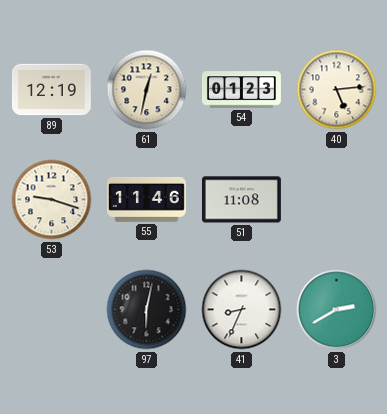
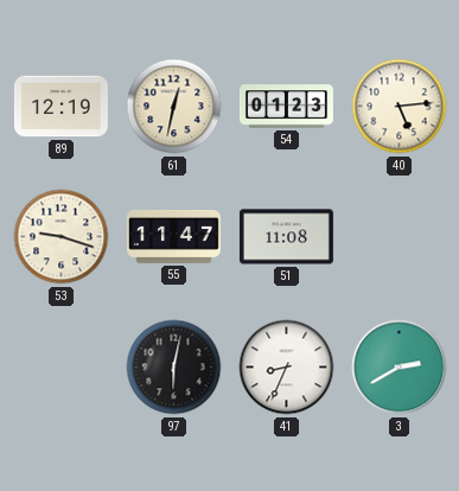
55: 11:46 -> 11:47
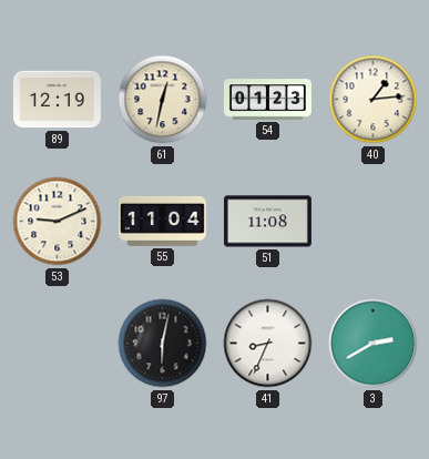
40: 5:14 -> 1:14
53: 9:18 -> 9:11
55: 11:47 -> 11:04
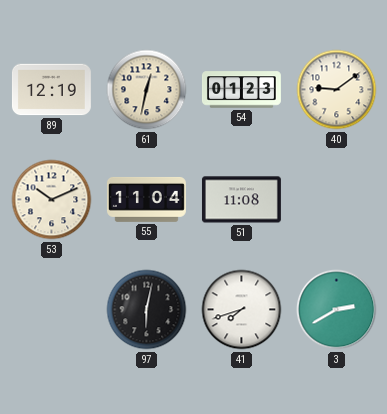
40: 1:14 -> 9:09
53: 9:11 -> 10:11
41: 8:34 -> 7:42
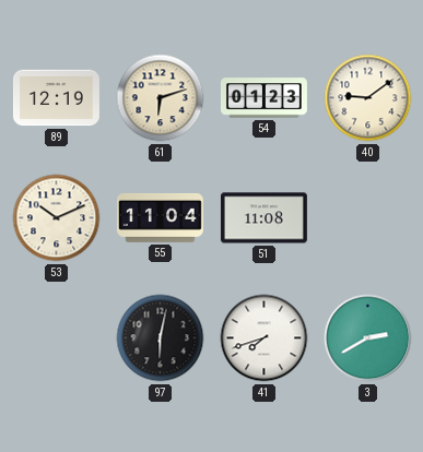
61: 12:32 -> 6:12
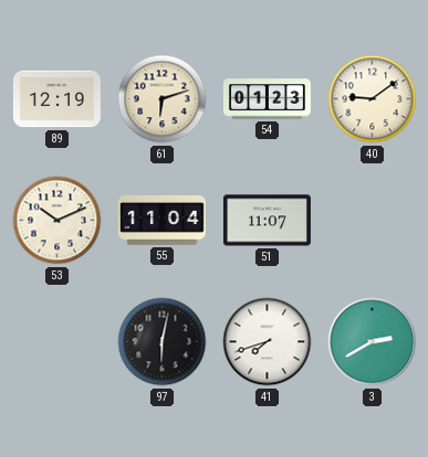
51: 11:08 -> 11:07
